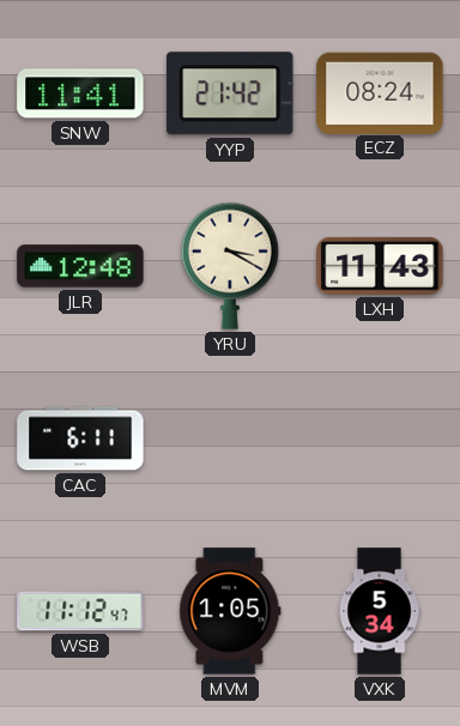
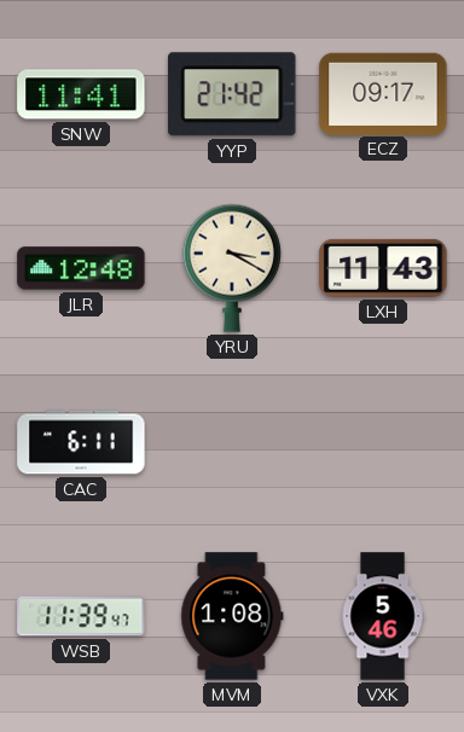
ECZ: 08:24 -> 09:17
WSB: 11:12 -> 11:39
MVM: 1:05 -> 1:08
VXK: 5:34 -> 5:46
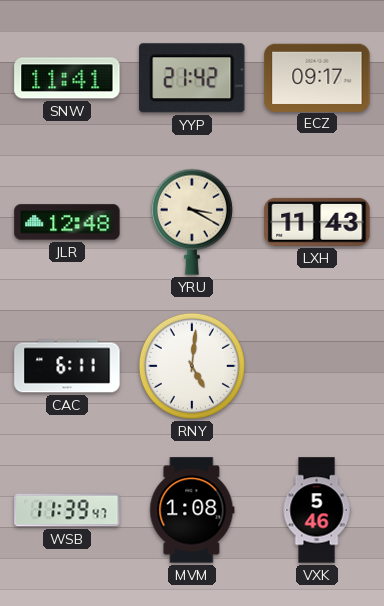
RNY: none -> 5:01
